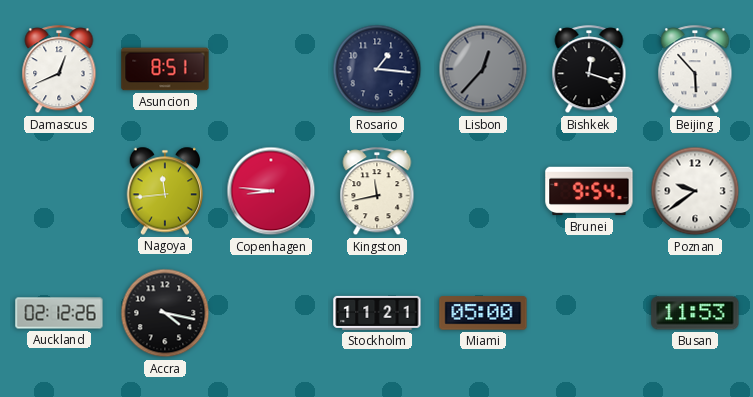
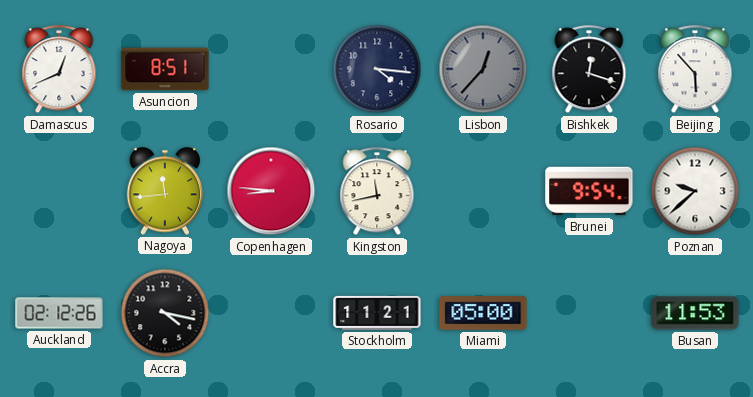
Rosario: 1:16 -> 4:16
Poznan: 9:39 -> 9:38
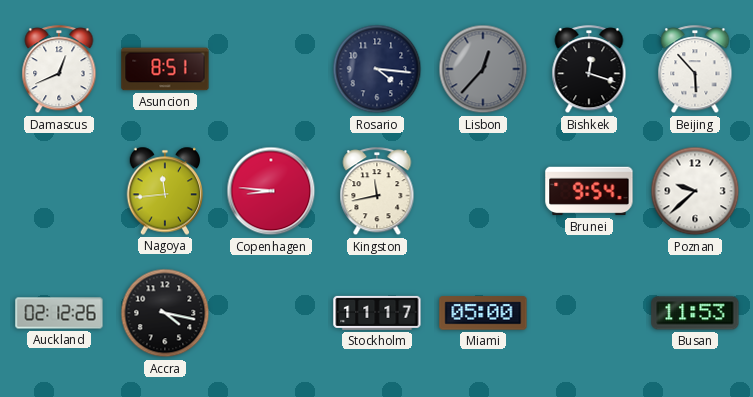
Stockholm: 11:21 -> 11:17
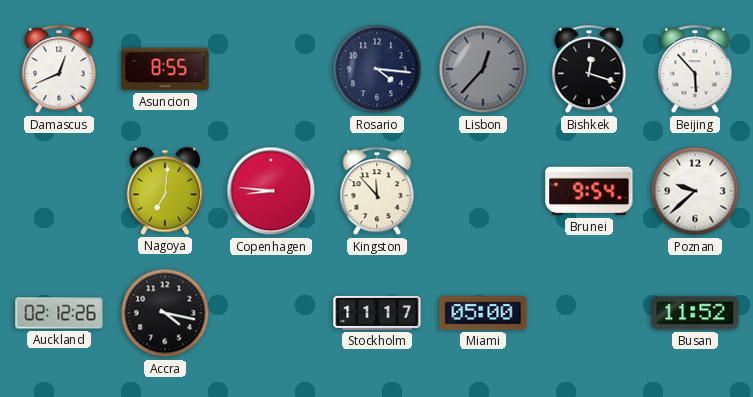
Asuncion: 8:51 -> 8:55
Nagoya: 11:44 -> 7:01
Kingston: 11:43 -> 11:53
Busan: 11:53 -> 11:52
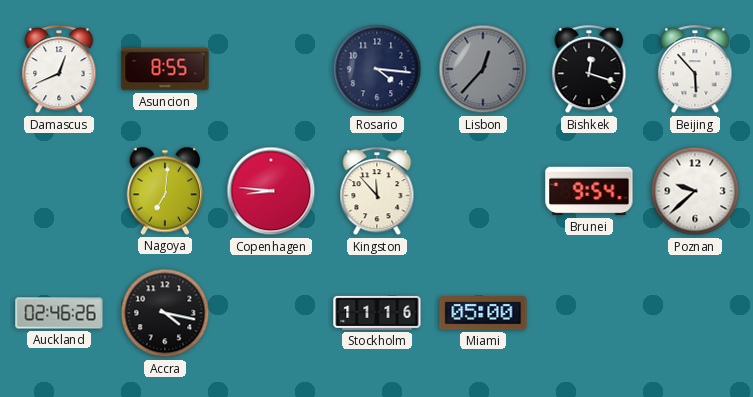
Auckland: 02:12 -> 02:46
Stockholm: 11:17 -> 11:16
Busan: 11:52 -> none
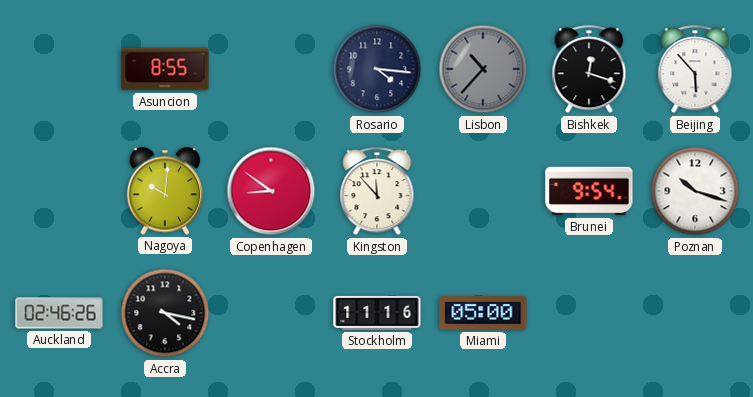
Damascus: 12:41 -> none
Lisbon: 12:37 -> 10:37
Nagoya: 7:01 -> 10:01
Copenhagen: 8:46 -> 8:51
Poznan: 9:38 -> 10:18
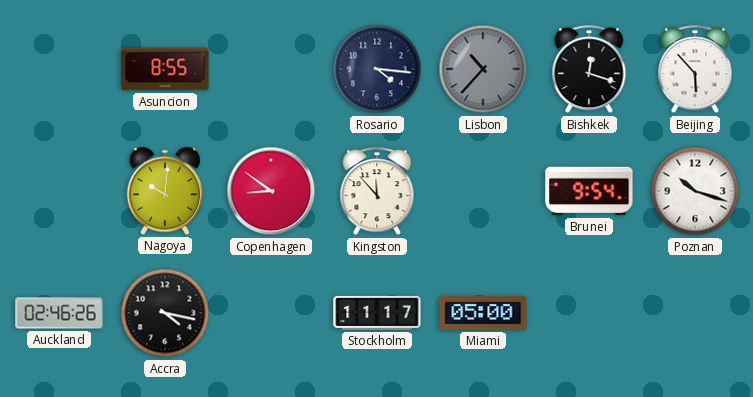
Stockholm: 11:16 -> 11:17
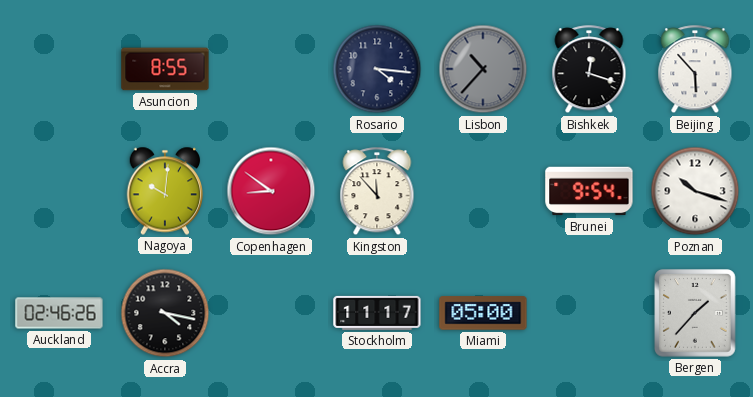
Bergen: none -> 1:37
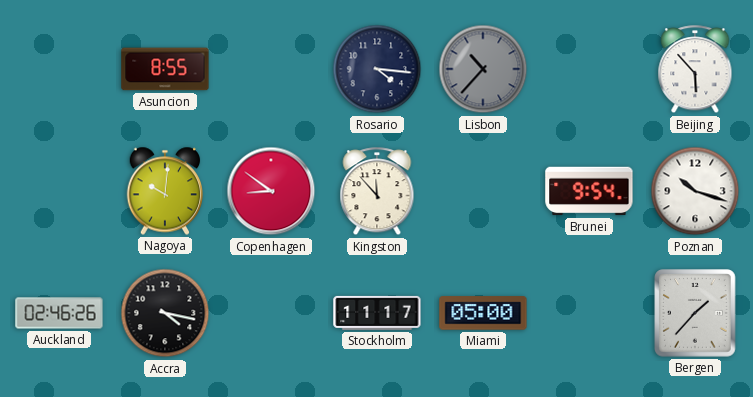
Bishkek: 12:18 -> none
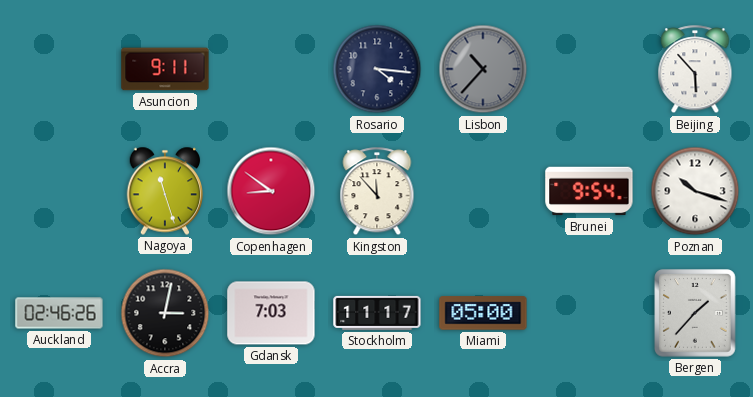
Asuncion: 8:55 -> 9:11
Nagoya: 10:01 -> 11:27
Accra: 4:17 -> 3:02
Gdansk: none -> 7:03
